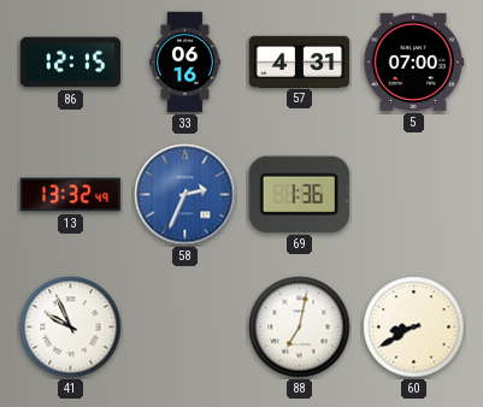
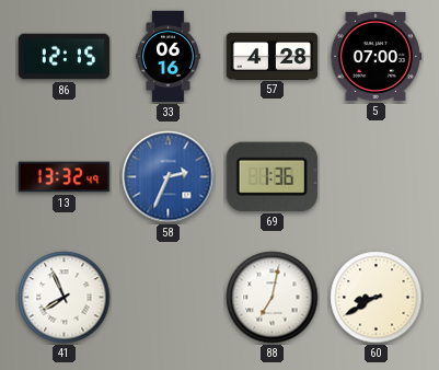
57: 4:31 -> 4:28
41: 9:56 -> 7:56
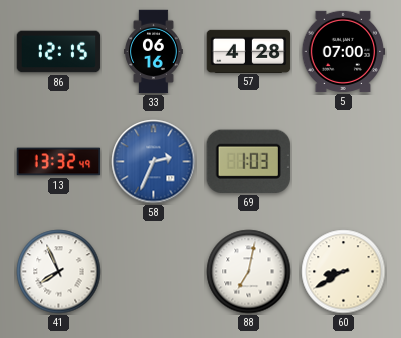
69: 1:36 -> 1:03
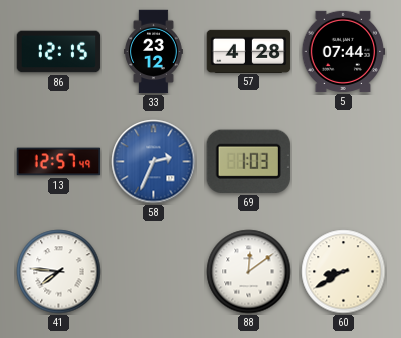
33: 06:16 -> 23:12
5: 07:00 -> 07:44
13: 13:32 -> 12:57
41: 7:56 -> 7:46
88: 7:02 -> 12:09
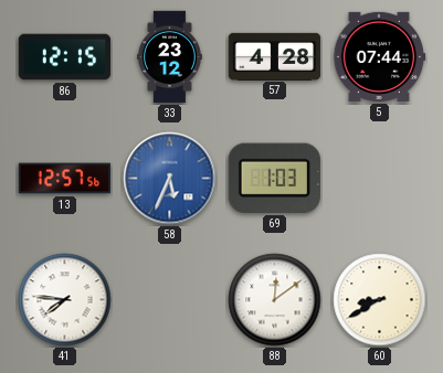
13: 12:57:49 -> 12:57:56
58: 2:34 -> 5:34
